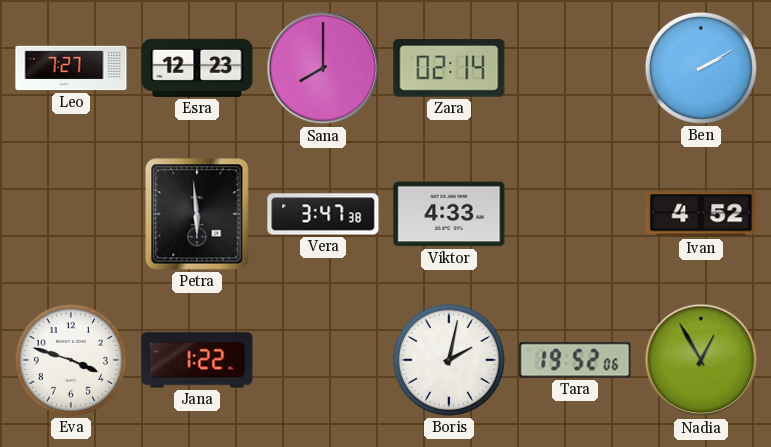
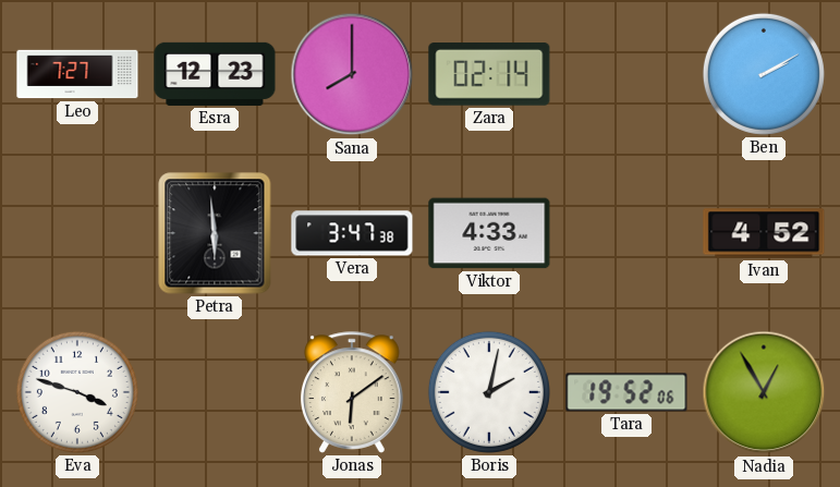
Jana: 1:22 -> none
Jonas: none -> 6:09
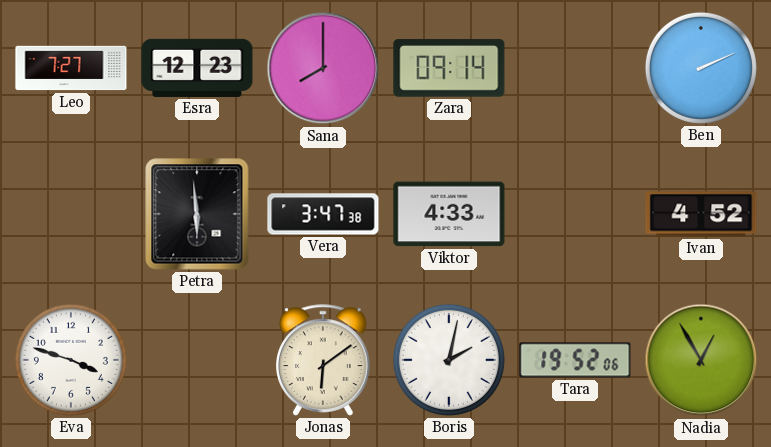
Zara: 02:14 -> 09:14
Ben: 2:10 -> 2:11
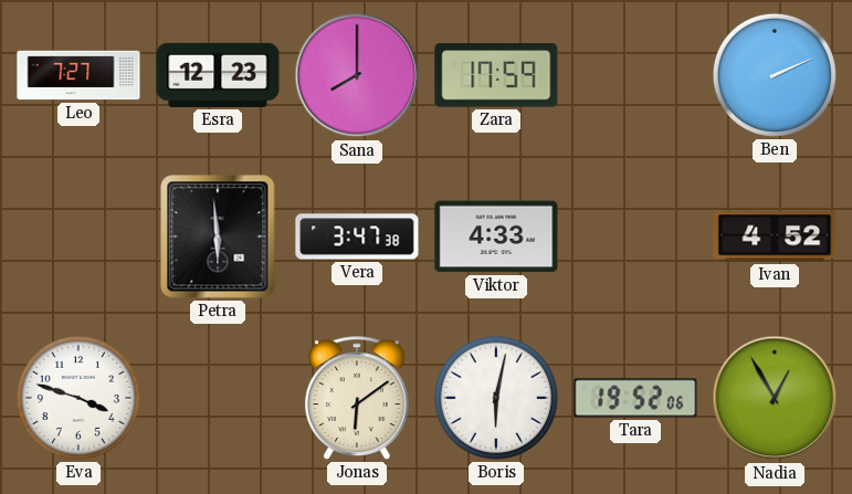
Zara: 09:14 -> 17:59
Boris: 2:02 -> 6:02
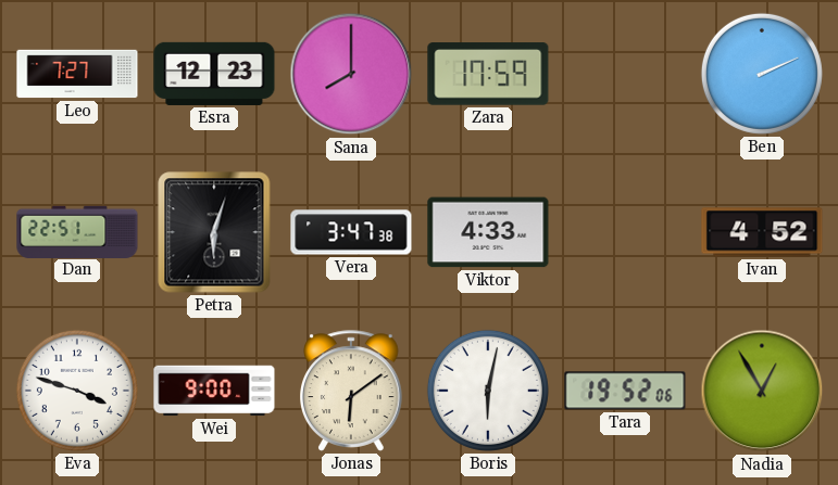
Dan: none -> 22:51
Petra: 5:59 -> 6:03
Wei: none -> 9:00
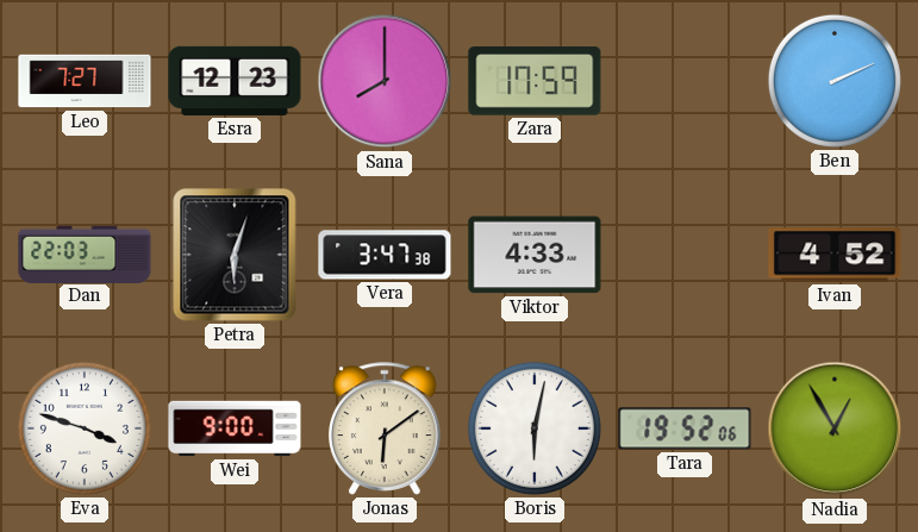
Dan: 22:51 -> 22:03
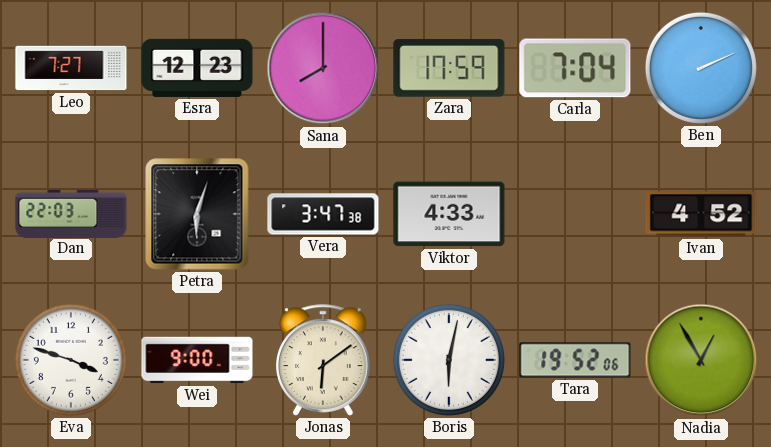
Carla: none -> 7:04
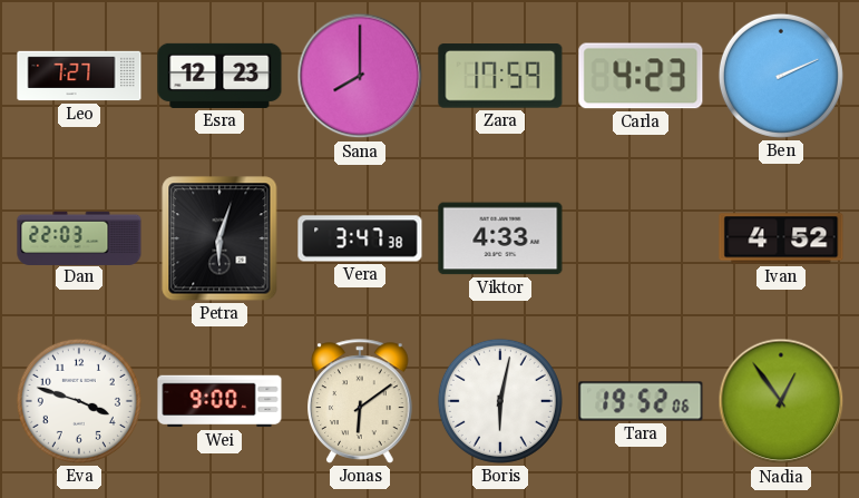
Carla: 7:04 -> 4:23
Nadia: 12:55 -> 12:54
